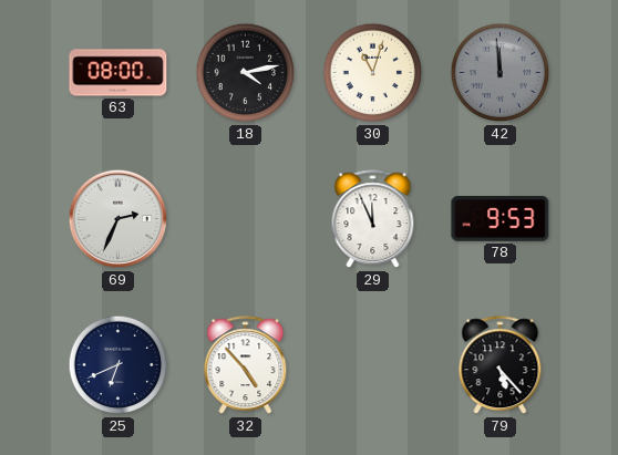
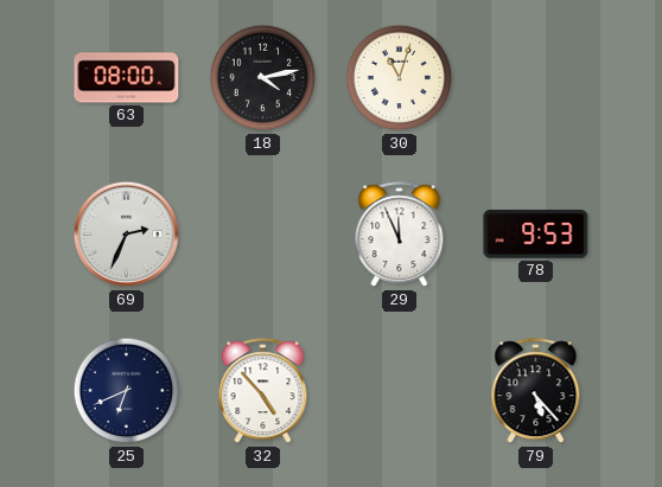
42: 11:59 -> none
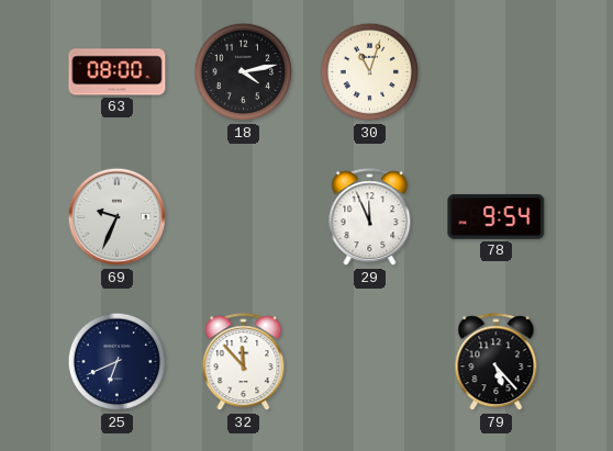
69: 2:34 -> 9:34
78: 9:53 -> 9:54
32: 4:53 -> 11:53
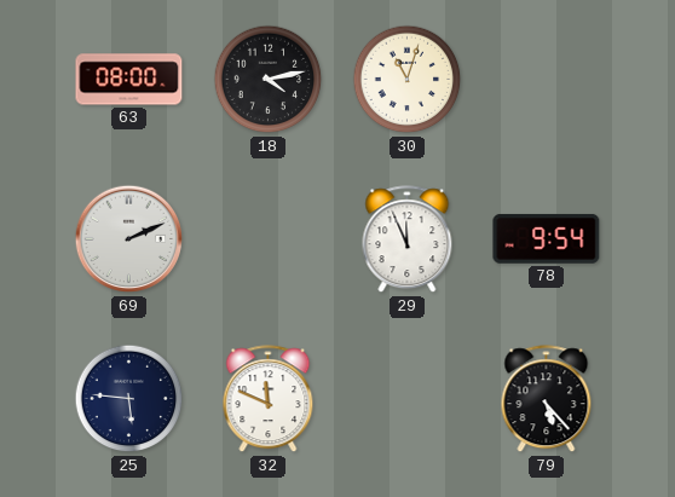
69: 9:34 -> 2:11
25: 6:41 -> 5:46
32: 11:53 -> 11:49
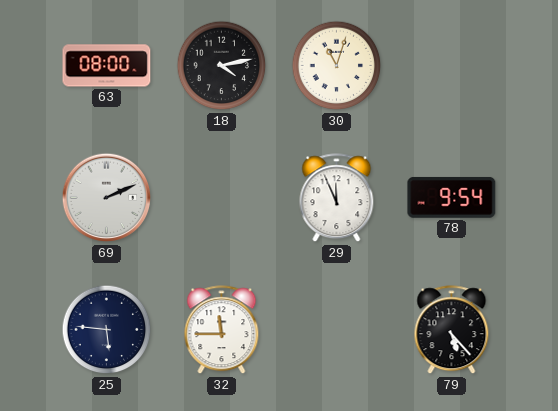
32: 11:49 -> 11:45
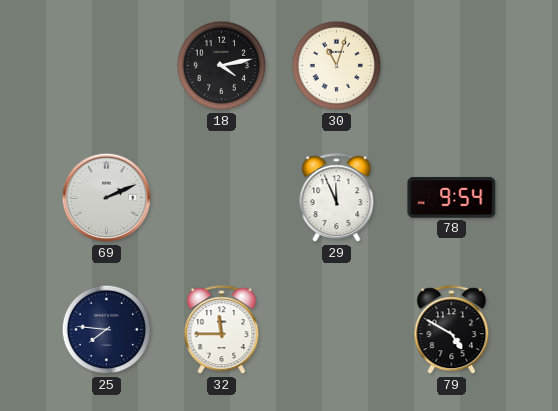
63: 08:00 -> none
25: 5:46 -> 7:46
79: 5:23 -> 4:50
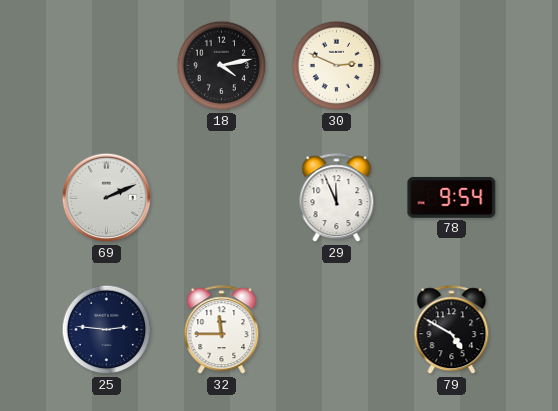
30: 11:03 -> 2:49
25: 7:46 -> 2:46
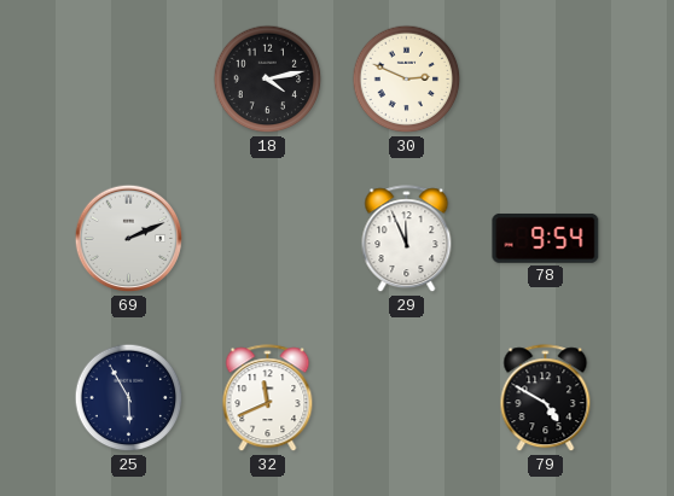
25: 2:46 -> 5:55
32: 11:45 -> 11:41
